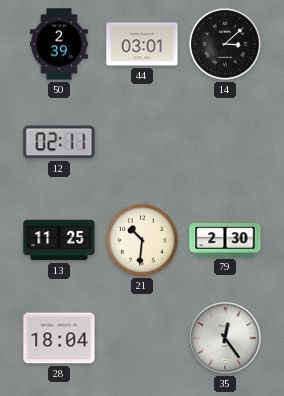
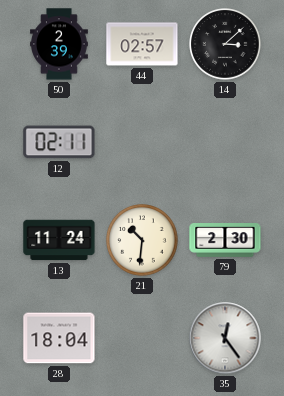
44: 03:01 -> 02:57
13: 11:25 -> 11:24
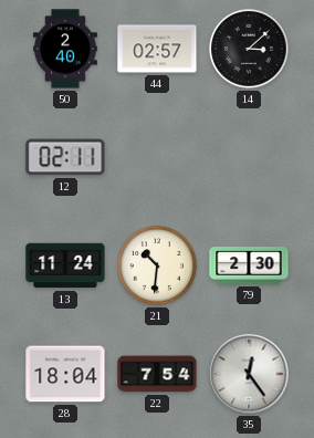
50: 2:39 -> 2:40
22: none -> 7:54
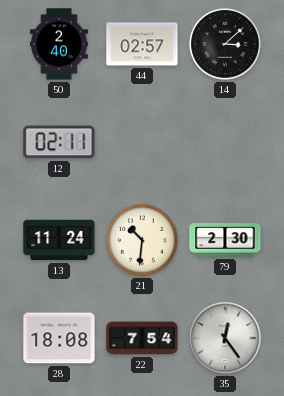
28: 18:04 -> 18:08
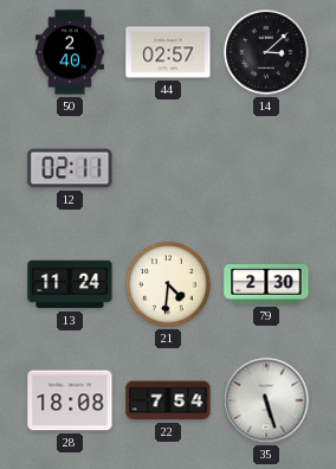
21: 10:31 -> 4:31
35: 12:24 -> 5:27
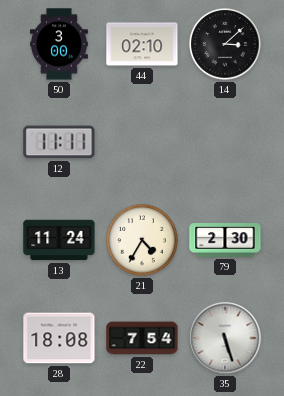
50: 2:40 -> 3:00
44: 02:57 -> 02:10
12: 02:11 -> 11:11
21: 4:31 -> 4:35
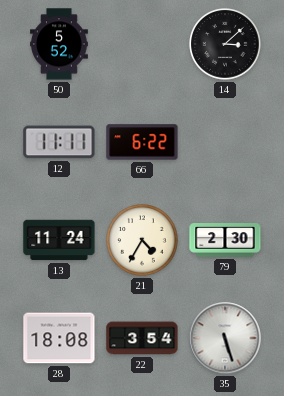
50: 3:00 -> 5:52
44: 02:10 -> none
66: none -> 6:22
22: 7:54 -> 3:54
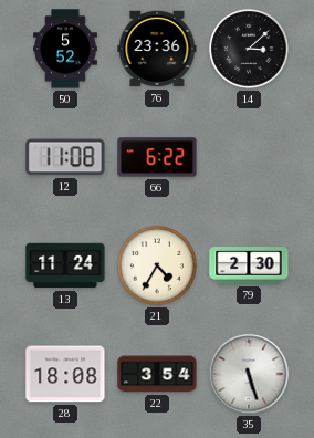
76: none -> 23:36
12: 11:11 -> 11:08
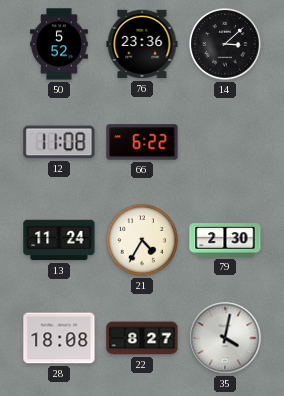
22: 3:54 -> 8:27
35: 5:27 -> 4:02
